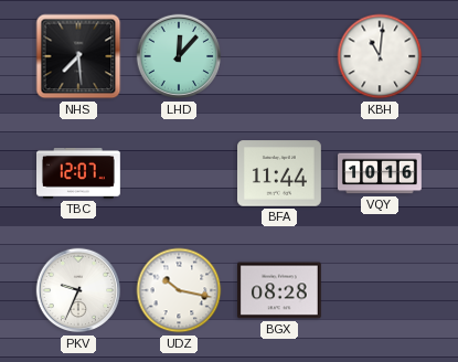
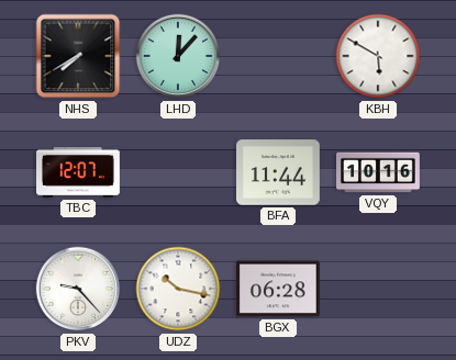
NHS: 7:29 -> 7:40
KBH: 11:01 -> 5:50
PKV: 9:34 -> 9:23
BGX: 08:28 -> 06:28
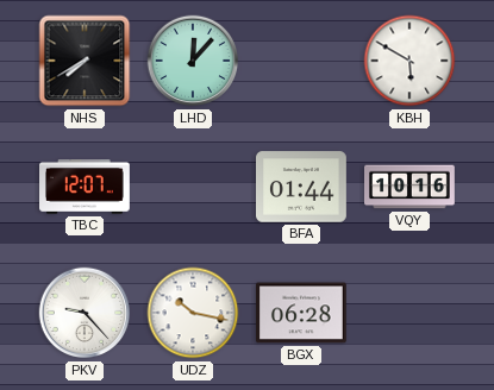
BFA: 11:44 -> 01:44
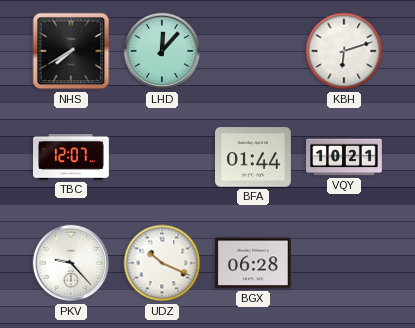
KBH: 5:50 -> 6:12
VQY: 10:16 -> 10:21
UDZ: 10:17 -> 10:19
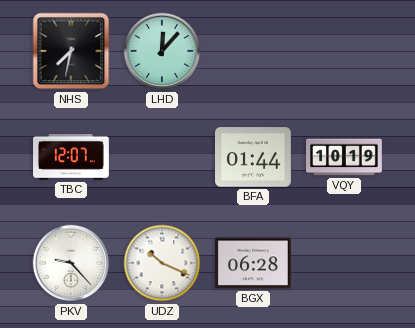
NHS: 7:40 -> 7:32
KBH: 6:12 -> none
VQY: 10:21 -> 10:19
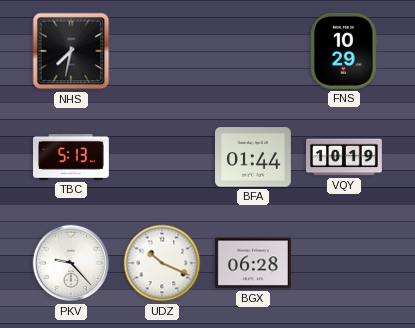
LHD: 12:07 -> none
FNS: none -> 10:29
TBC: 12:07 -> 5:13
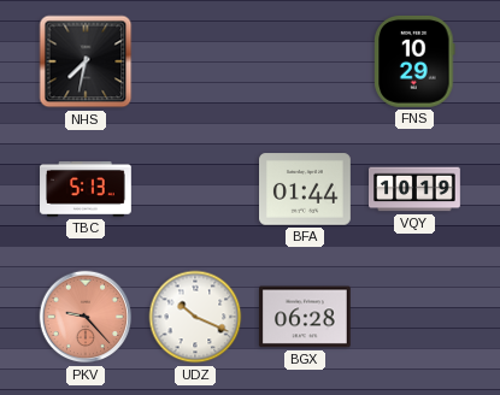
PKV dial: white -> salmon
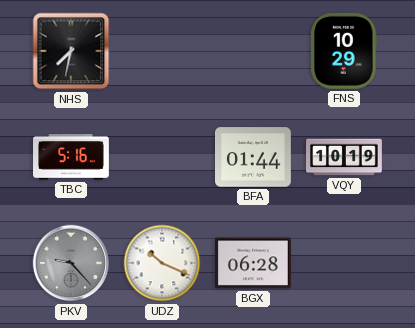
TBC: 5:13 -> 5:16
PKV dial: salmon -> grey
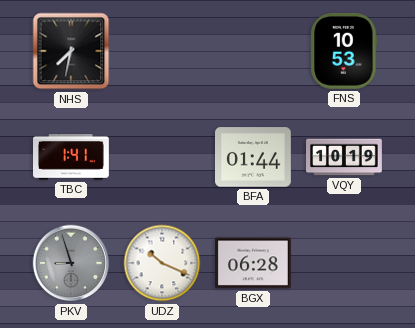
FNS: 10:29 -> 10:53
TBC: 5:16 -> 1:41
PKV: 9:23 -> 8:57
